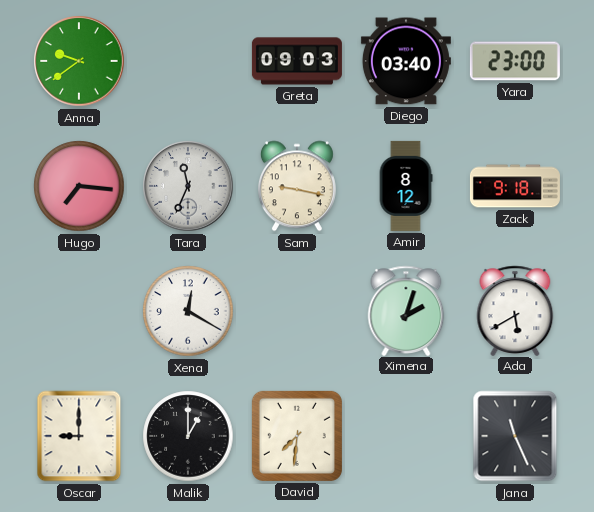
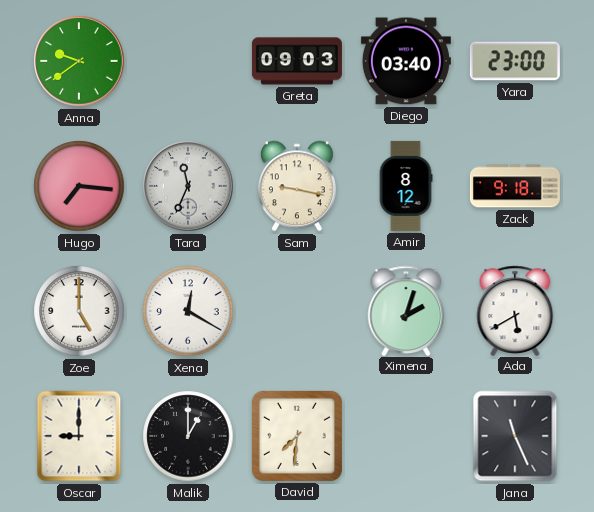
Zoe: none -> 5:00
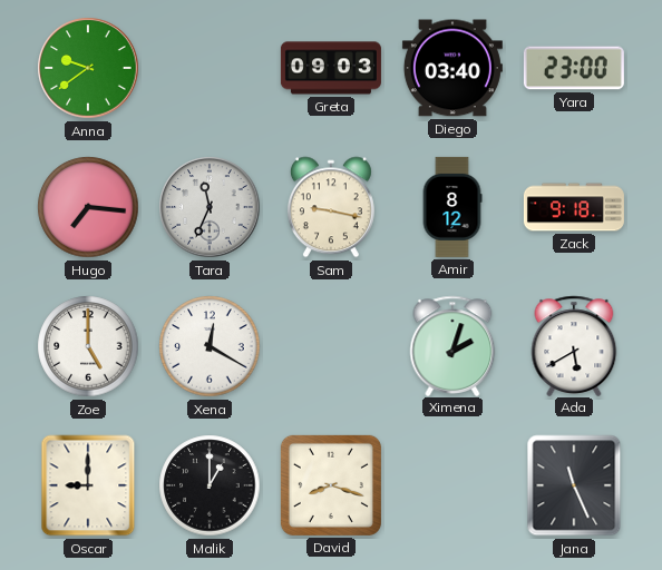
David: 7:31 -> 8:18
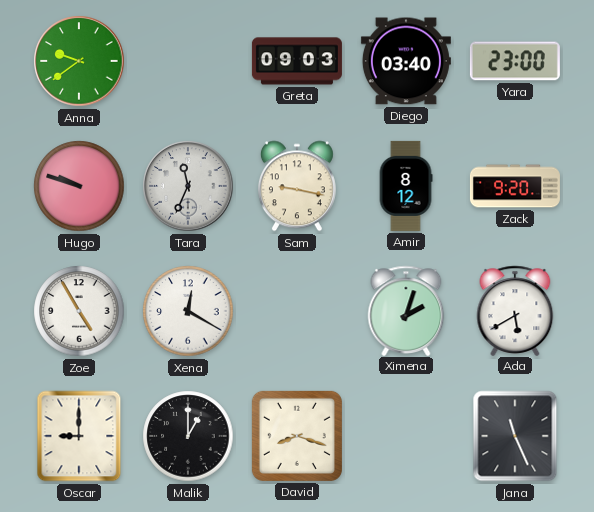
Hugo: 7:16 -> 9:48
Zack: 9:18 -> 9:20
Zoe: 5:00 -> 4:55
